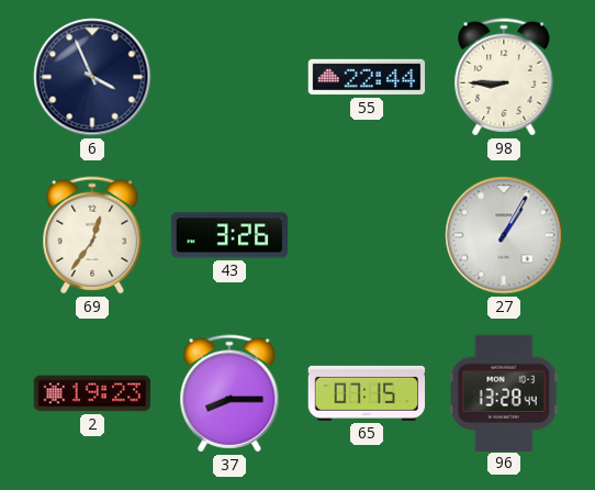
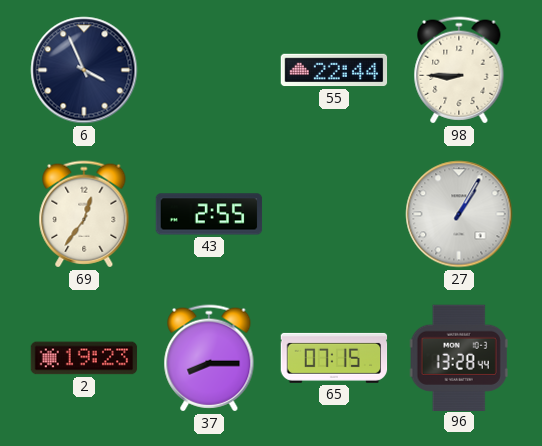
43: 3:26 -> 2:55
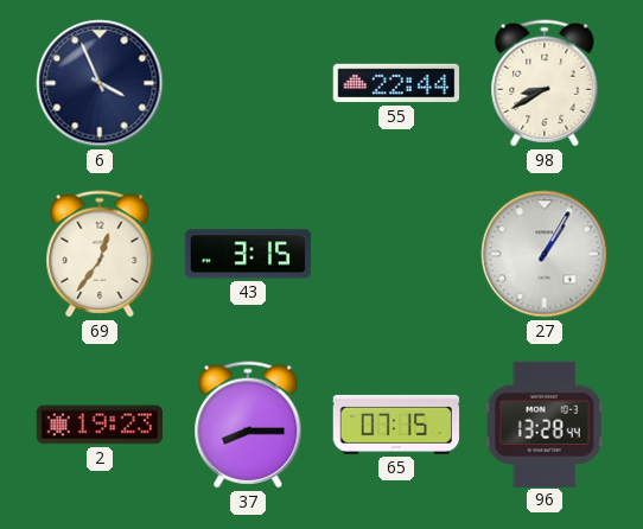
98: 8:45 -> 8:40
43: 2:55 -> 3:15
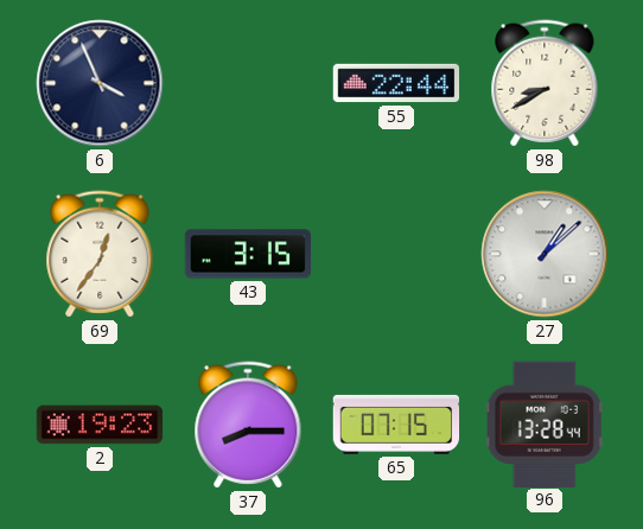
27: 1:05 -> 1:08
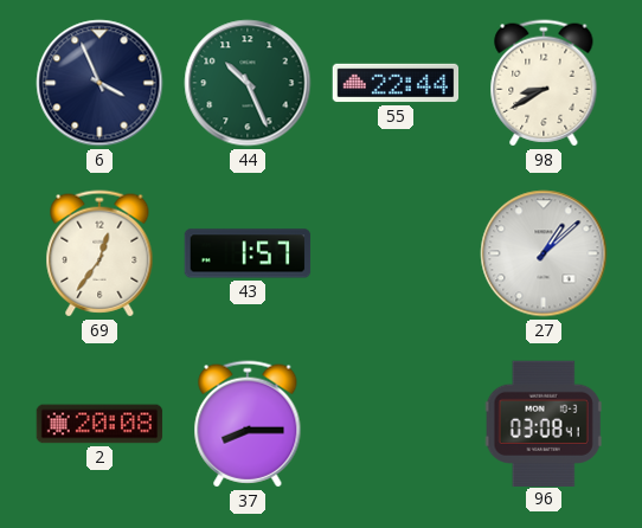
44: none -> 10:26
43: 3:15 -> 1:57
2: 19:23 -> 20:08
65: 07:15 -> none
96: 13:28 -> 03:08
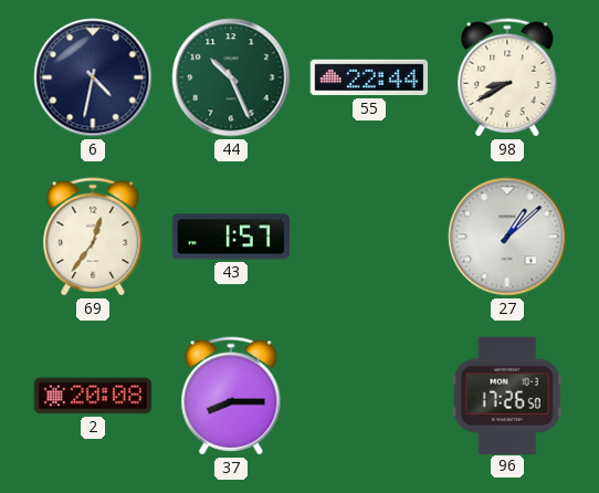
6: 3:56 -> 4:32
96: 03:08 -> 17:26
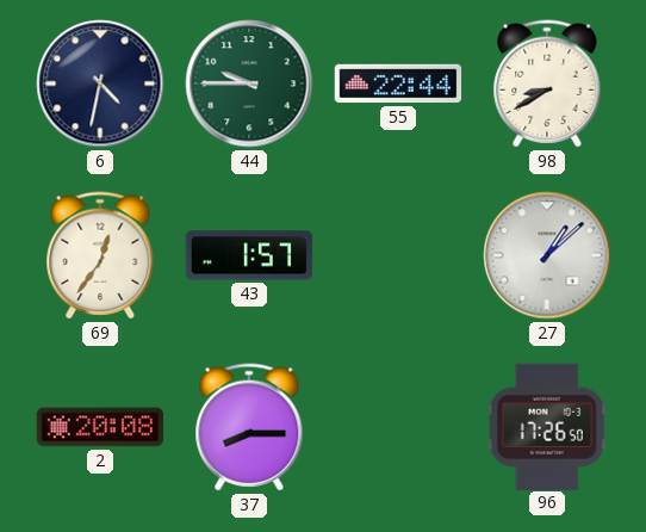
44: 10:26 -> 9:45
